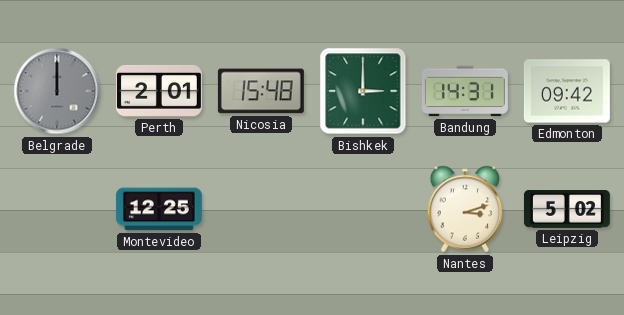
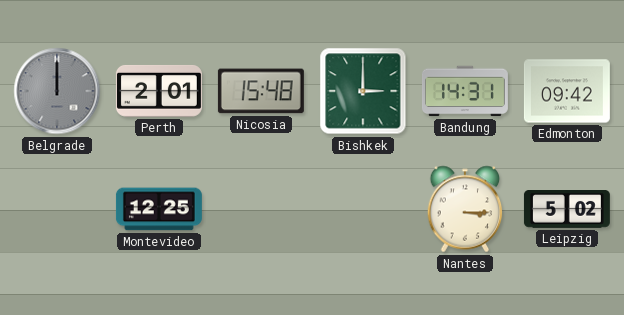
Nantes: 3:12 -> 3:15
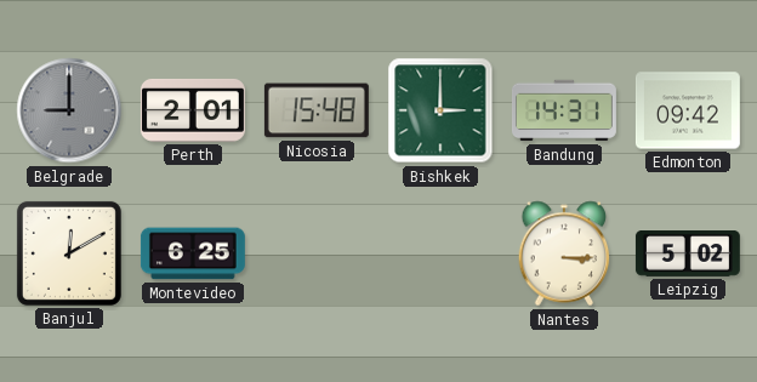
Belgrade: 12:00 -> 9:00
Banjul: none -> 12:10
Montevideo: 12:25 -> 6:25
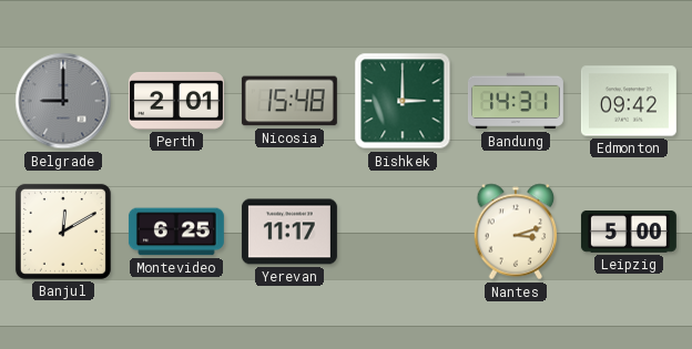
Yerevan: none -> 11:17
Nantes: 3:15 -> 3:12
Leipzig: 5:02 -> 5:00
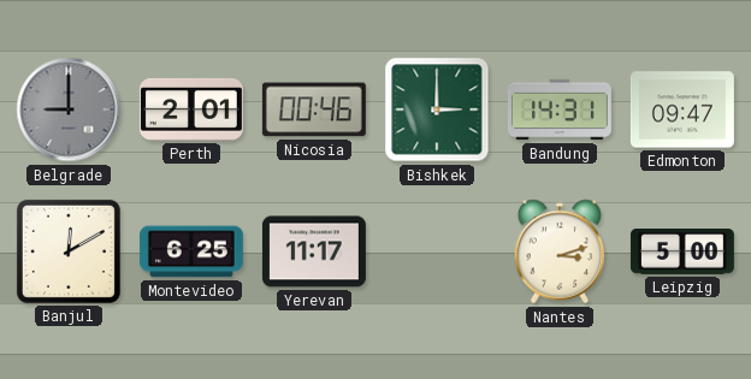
Nicosia: 15:48 -> 00:46
Edmonton: 09:42 -> 09:47
